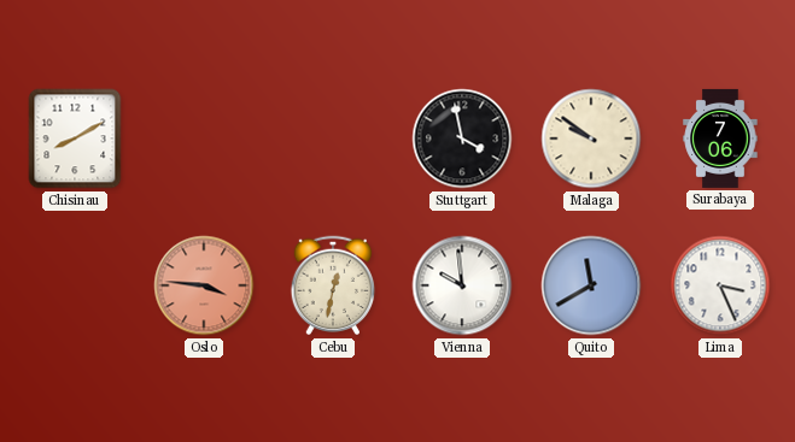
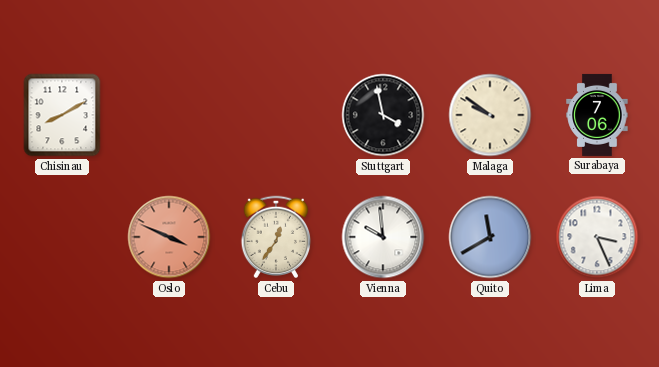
Oslo: 3:46 -> 3:49
Cebu: 12:32 -> 12:36
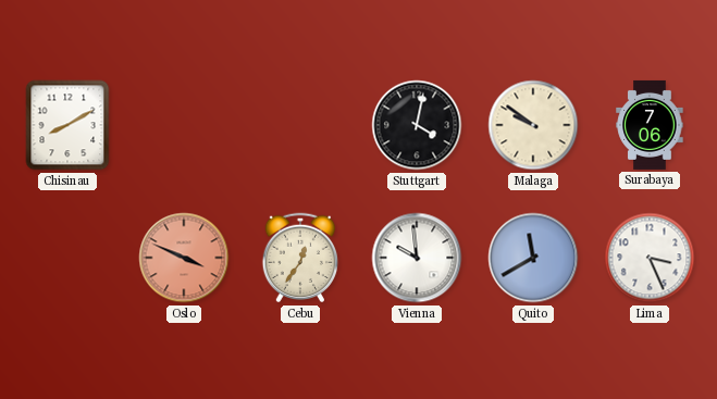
Stuttgart: 3:58 -> 4:02
